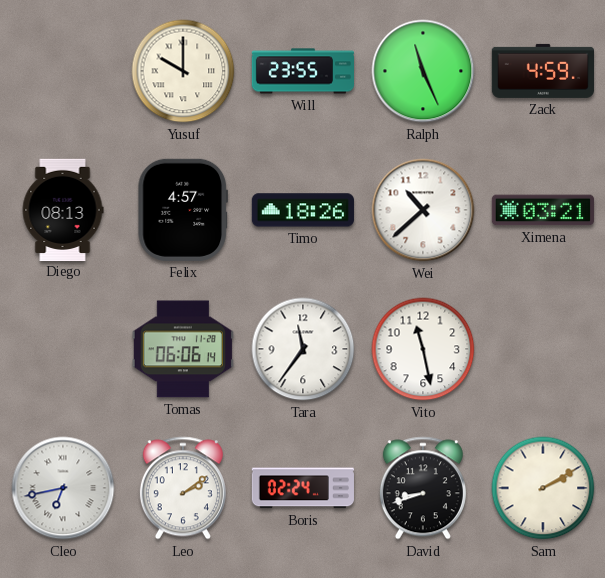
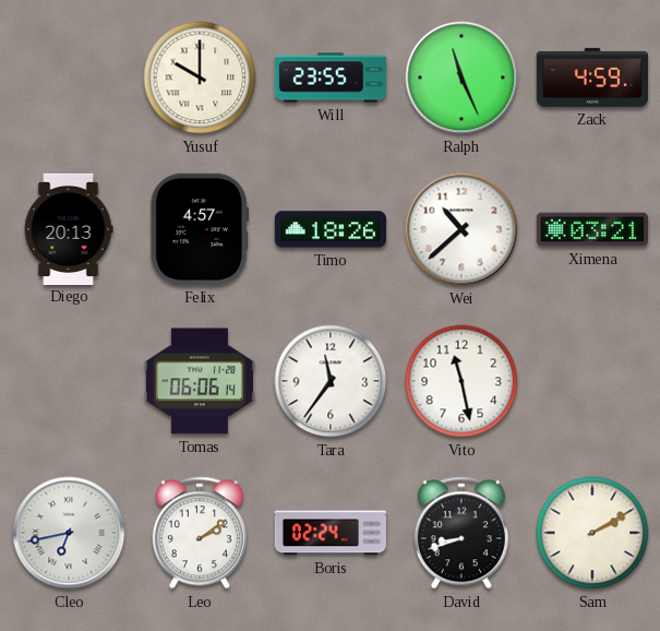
Diego: 08:13 -> 20:13
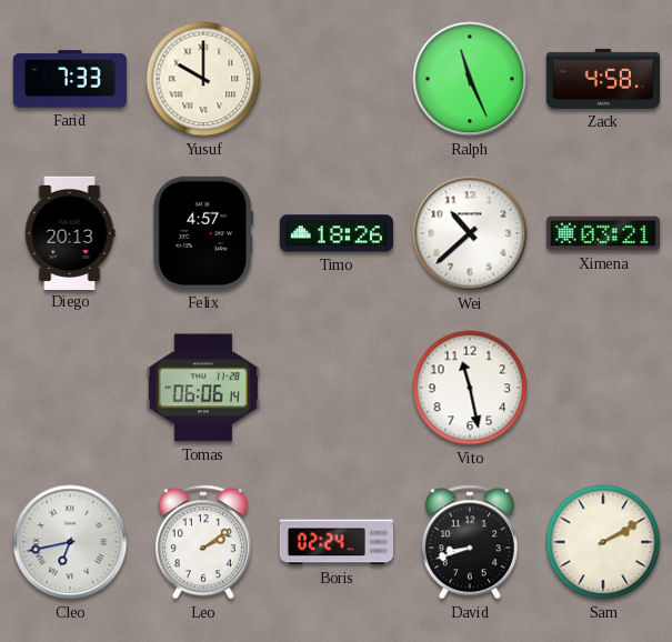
Farid: none -> 7:33
Will: 23:55 -> none
Zack: 4:59 -> 4:58
Tara: 11:36 -> none
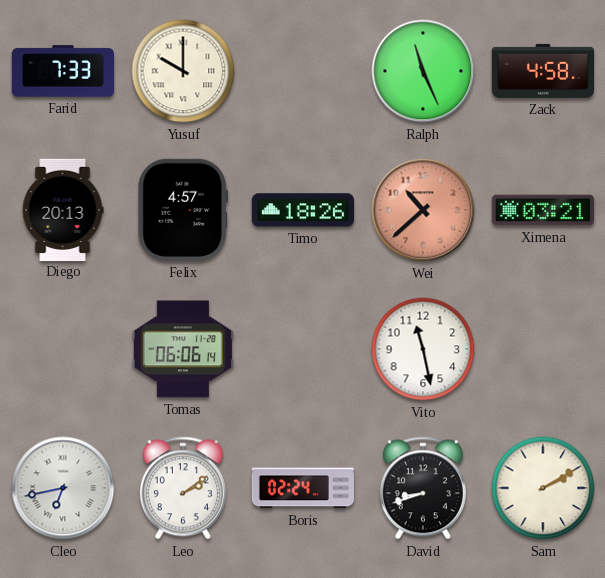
Wei dial: white -> salmon
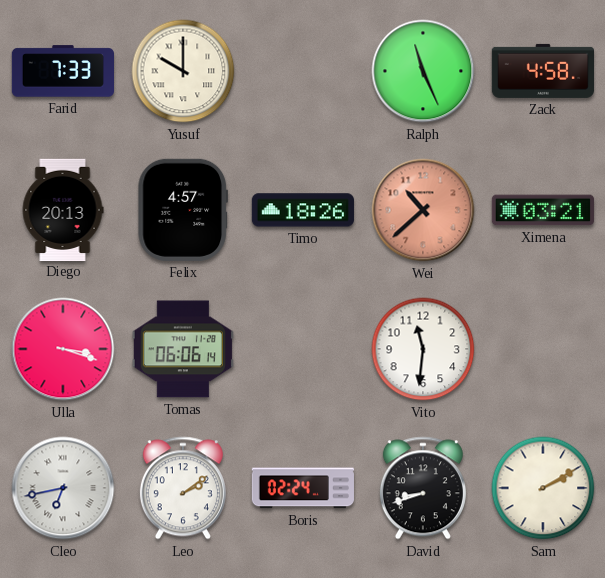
Ulla: none -> 3:18
Vito: 11:28 -> 11:31
